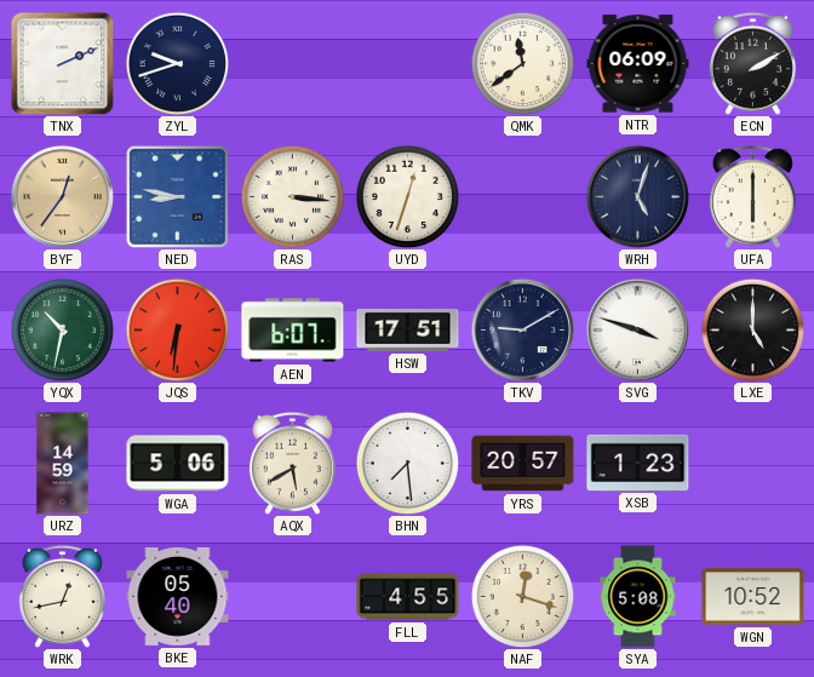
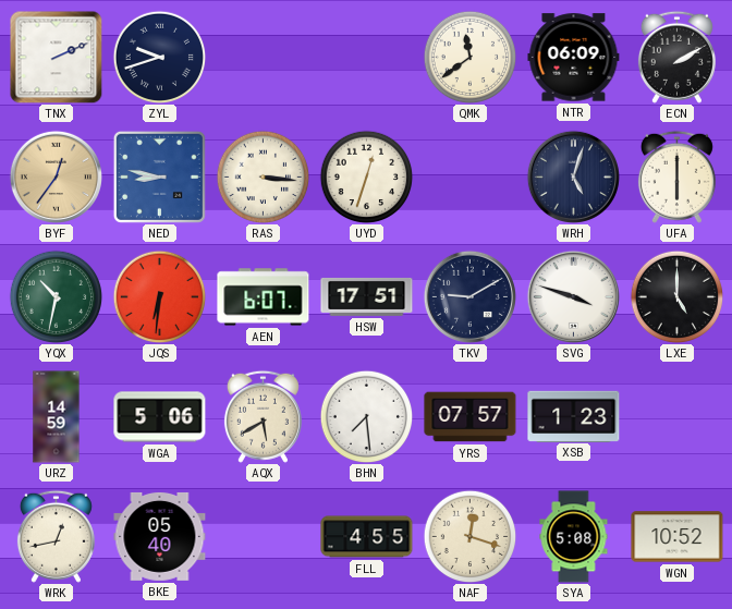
YRS: 20:57 -> 07:57
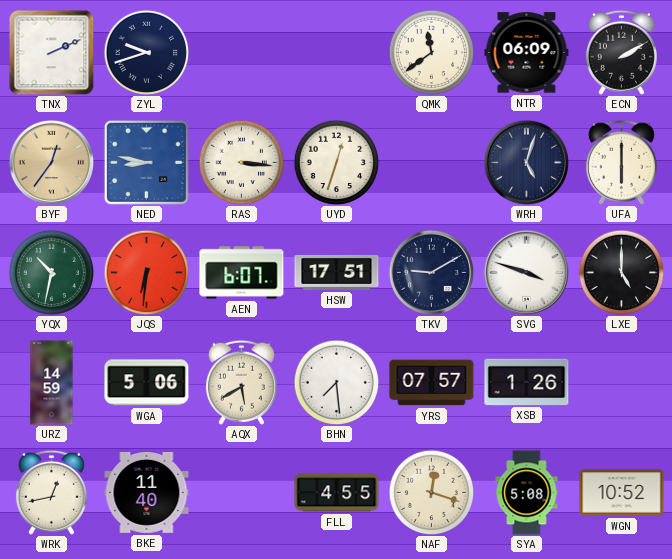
XSB: 1:23 -> 1:26
BKE: 05:40 -> 11:40
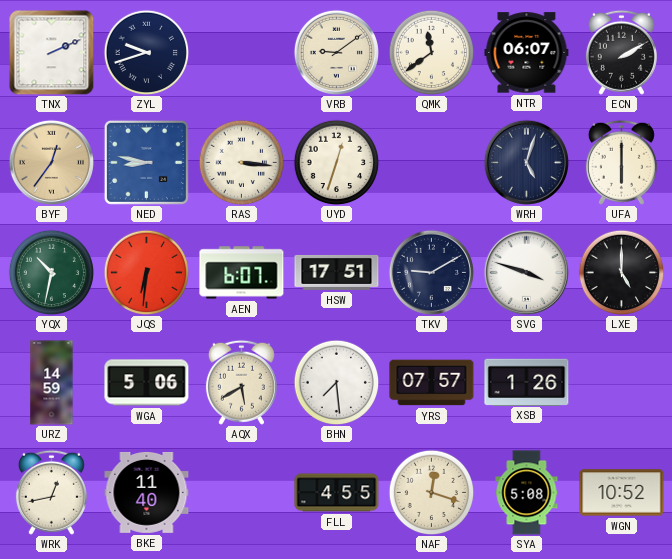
VRB: none -> 9:09
NTR: 06:09 -> 06:07
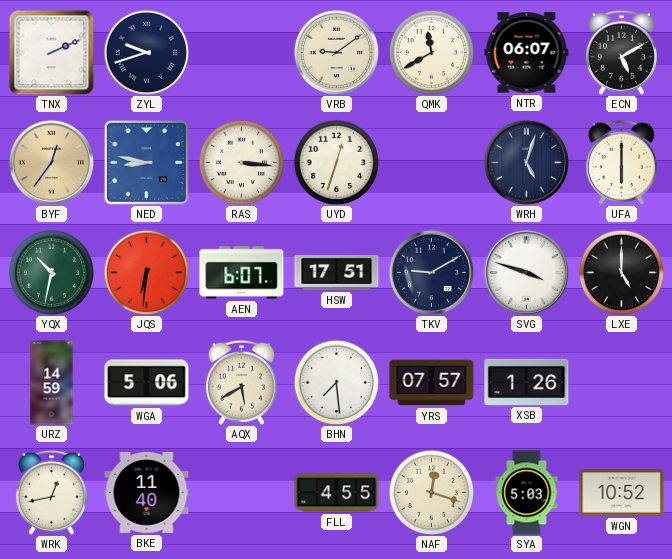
QMK: 11:39 -> 11:40
ECN: 2:10 -> 5:10
SYA: 5:08 -> 5:03
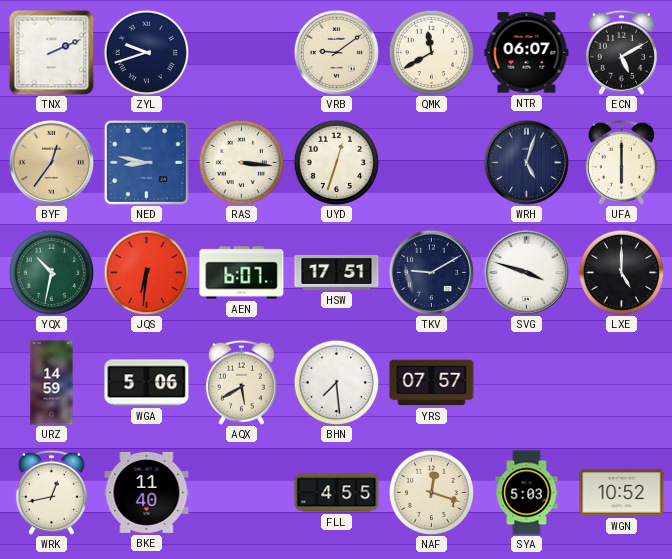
XSB: 1:26 -> none
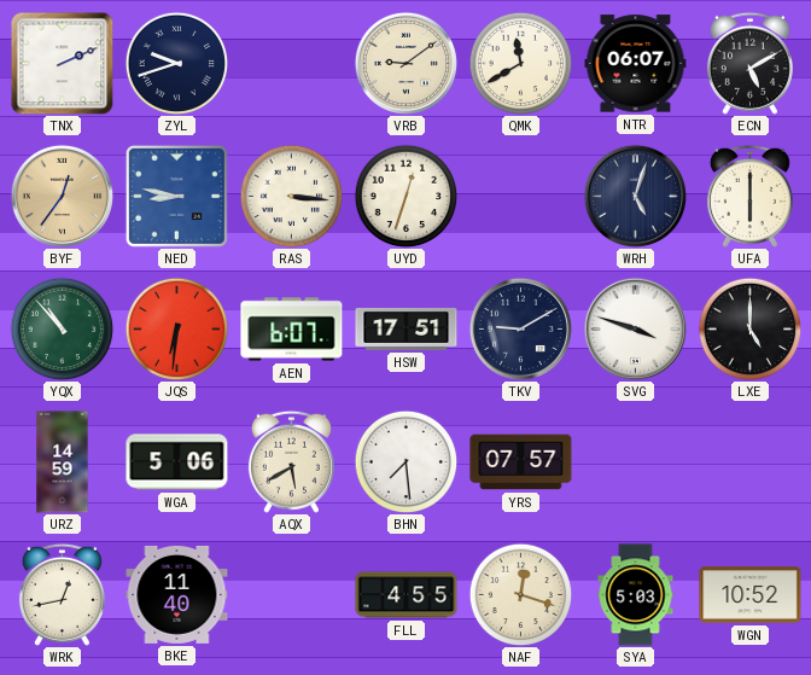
YQX: 10:32 -> 10:53
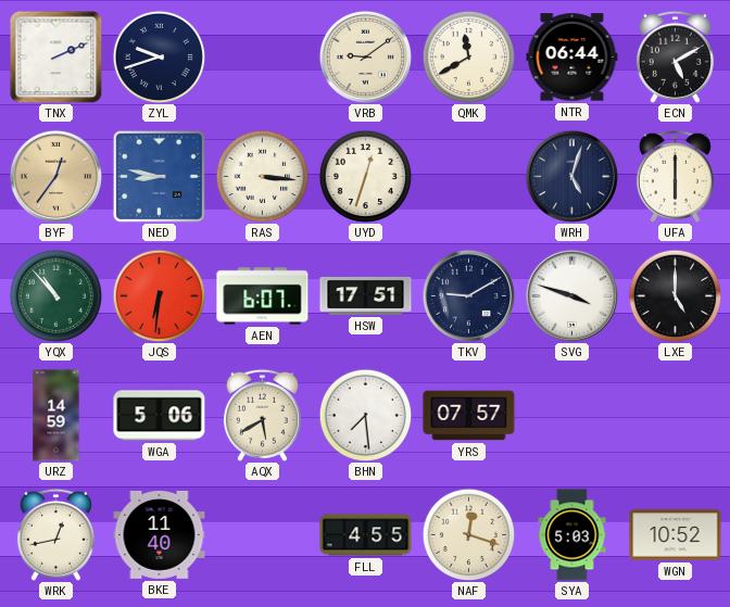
NTR: 06:07 -> 06:44
